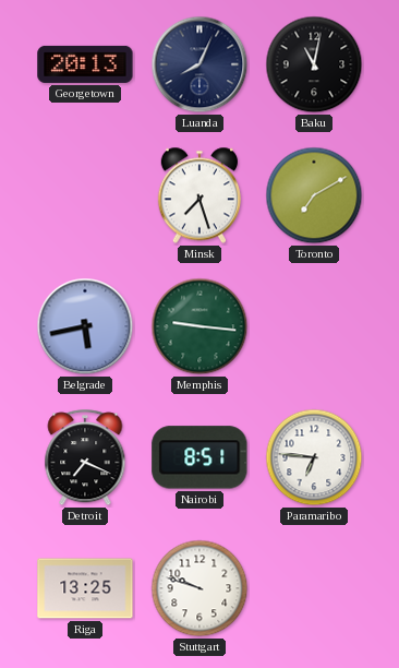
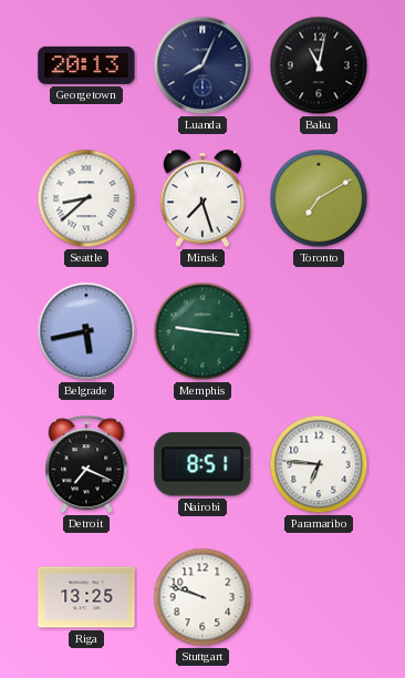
Seattle: none -> 8:38
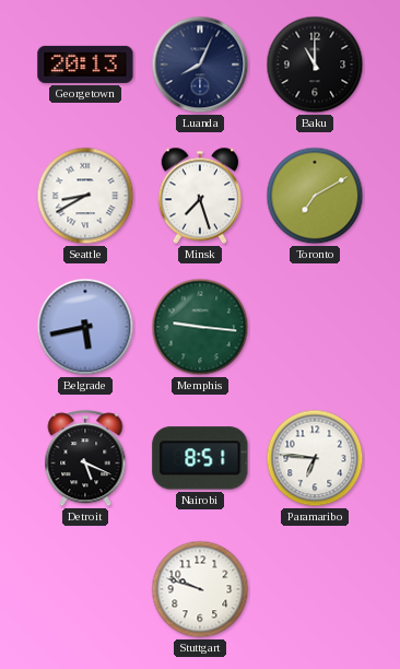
Baku: 11:02 -> 11:00
Seattle: 8:38 -> 8:40
Detroit: 7:19 -> 5:19
Riga: 13:25 -> none
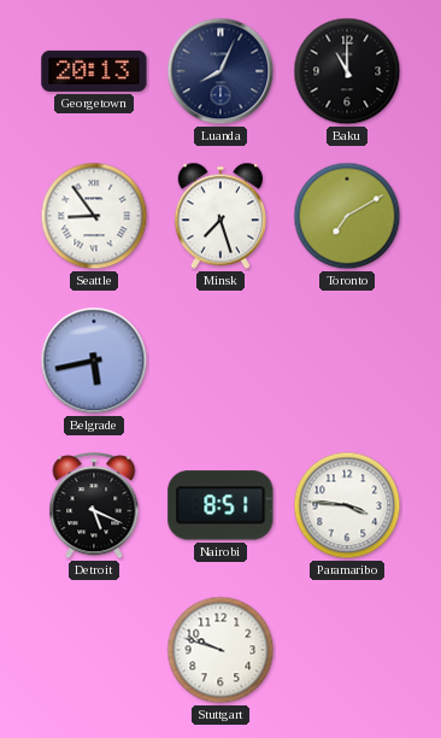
Seattle: 8:40 -> 8:54
Memphis: 9:16 -> none
Paramaribo: 6:46 -> 3:46
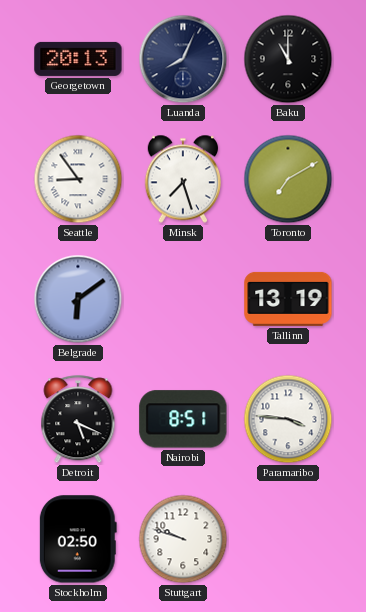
Belgrade: 5:43 -> 6:09
Tallinn: none -> 13:19
Stockholm: none -> 02:50
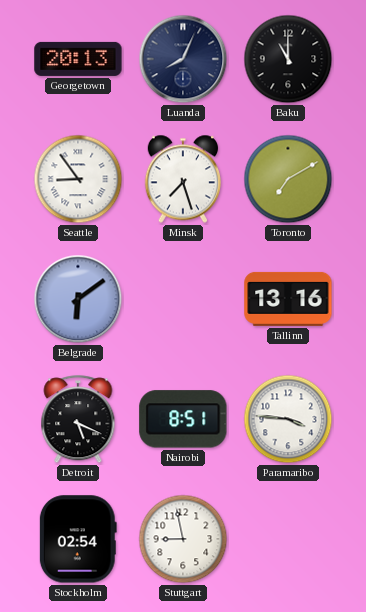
Tallinn: 13:19 -> 13:16
Stockholm: 02:50 -> 02:54
Stuttgart: 9:48 -> 8:58
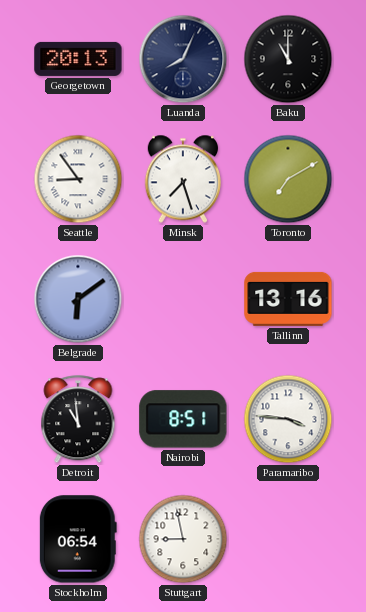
Detroit: 5:19 -> 10:59
Stockholm: 02:54 -> 06:54
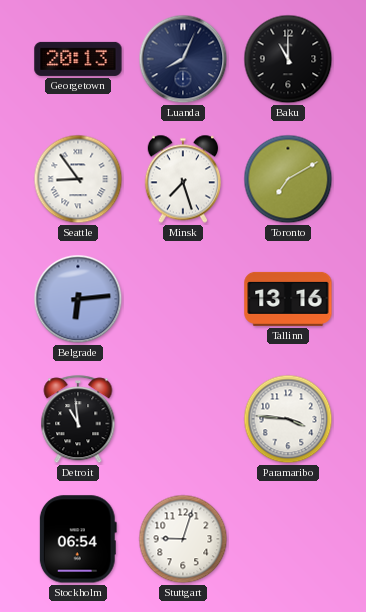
Belgrade: 6:09 -> 6:14
Nairobi: 8:51 -> none
Stuttgart: 8:58 -> 9:03
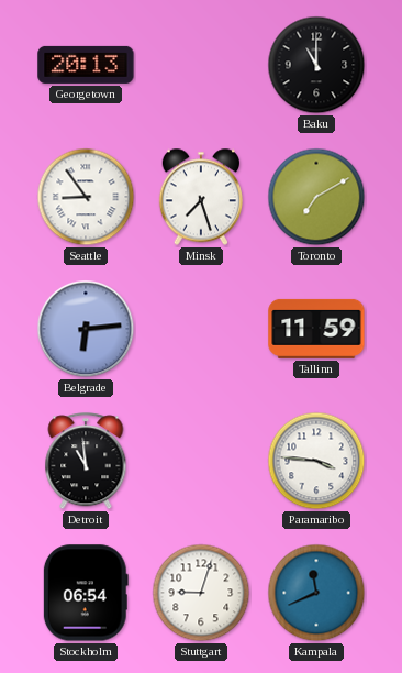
Luanda: 8:04 -> none
Tallinn: 13:16 -> 11:59
Kampala: none -> 11:41
